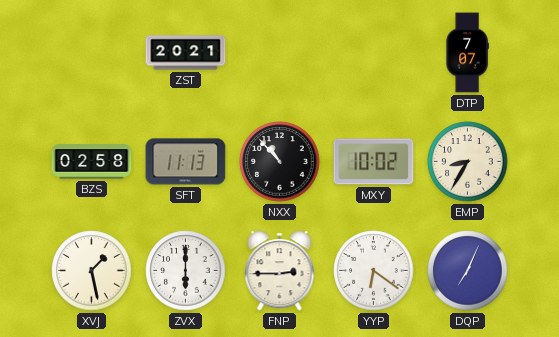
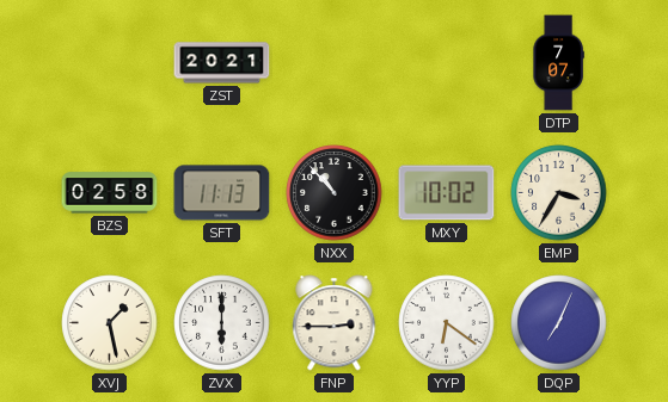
EMP: 8:35 -> 3:35
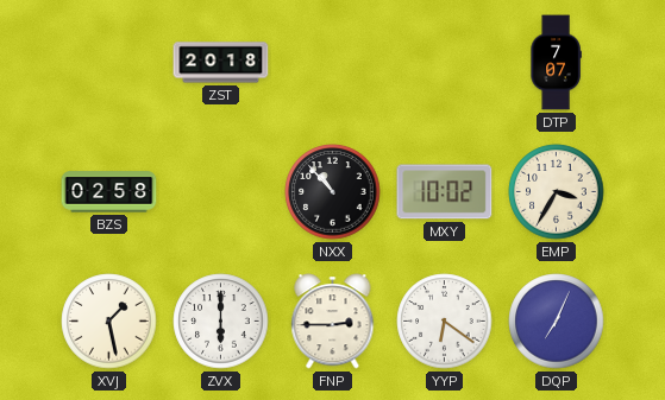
ZST: 20:21 -> 20:18
SFT: 11:13 -> none
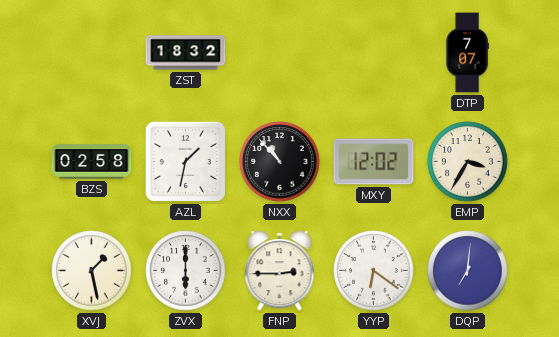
ZST: 20:18 -> 18:32
AZL: none -> 1:32
MXY: 10:02 -> 12:02
DQP: 7:04 -> 7:01
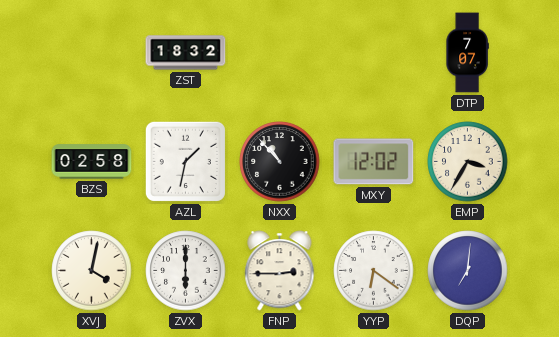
XVJ: 1:28 -> 4:02
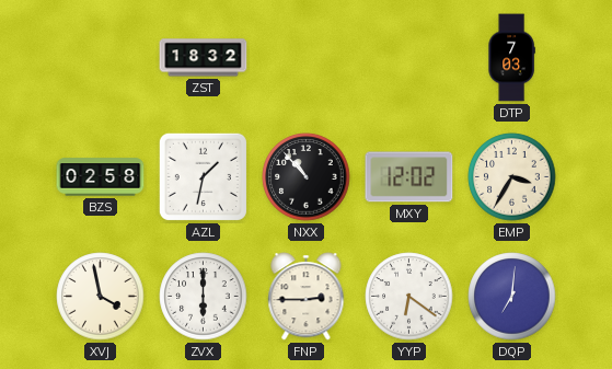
DTP: 7:07 -> 7:03
XVJ: 4:02 -> 3:58
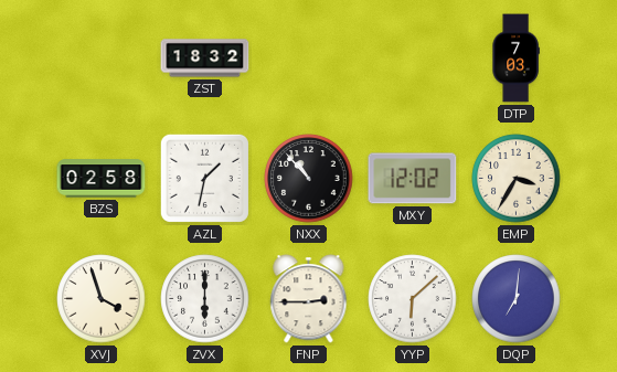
XVJ: 3:58 -> 3:57
YYP: 6:21 -> 6:08
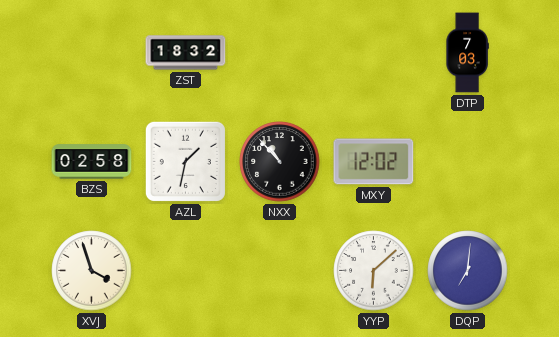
EMP: 3:35 -> none
ZVX: 6:00 -> none
FNP: 2:45 -> none
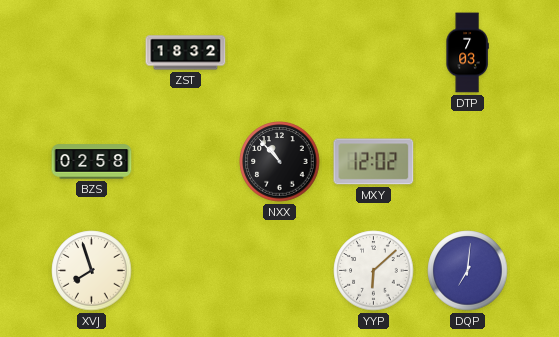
AZL: 1:32 -> none
XVJ: 3:57 -> 7:57
